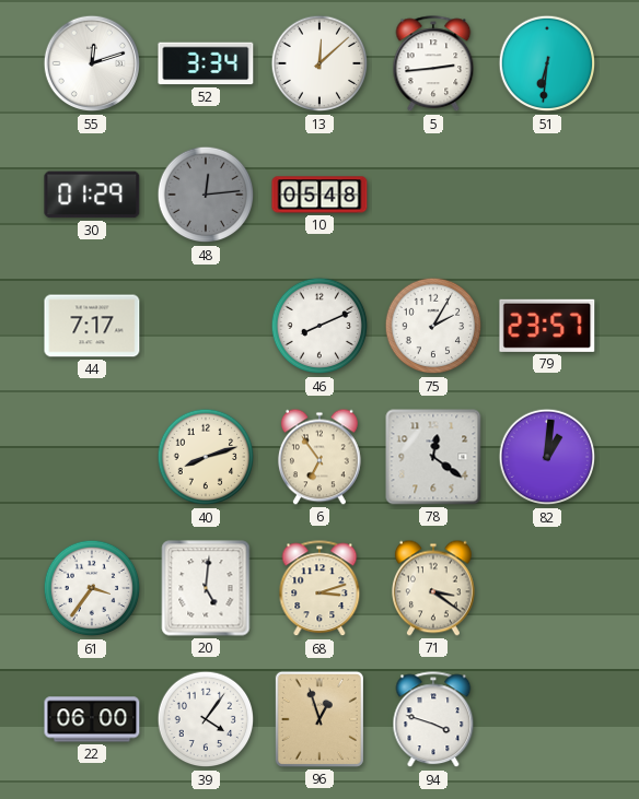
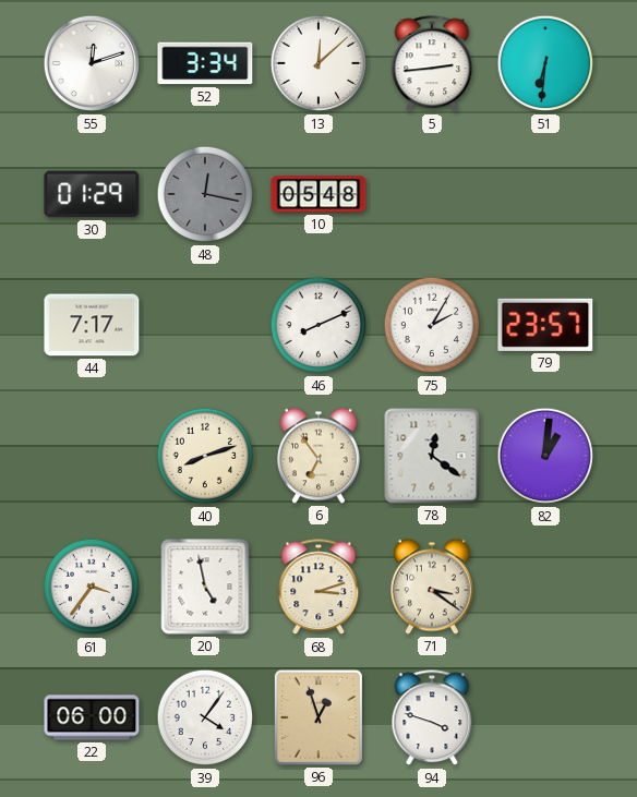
48: 12:14 -> 12:17
20: 5:01 -> 4:58
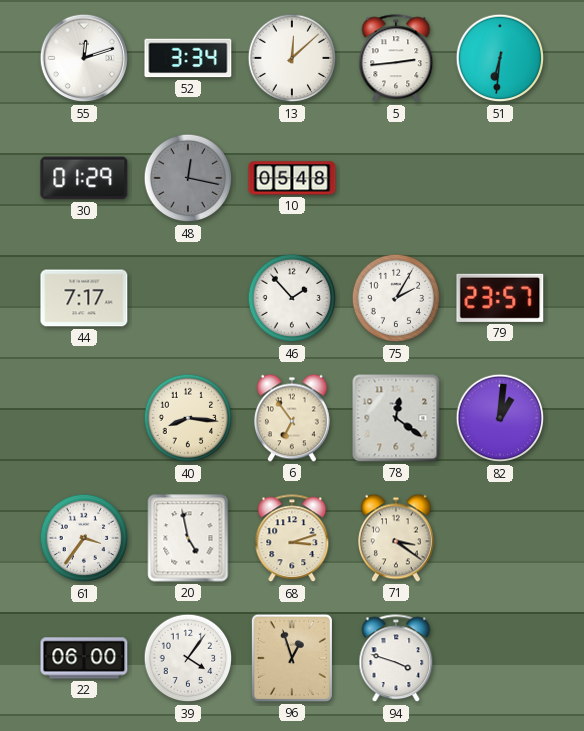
46: 8:11 -> 1:53
40: 8:12 -> 8:16
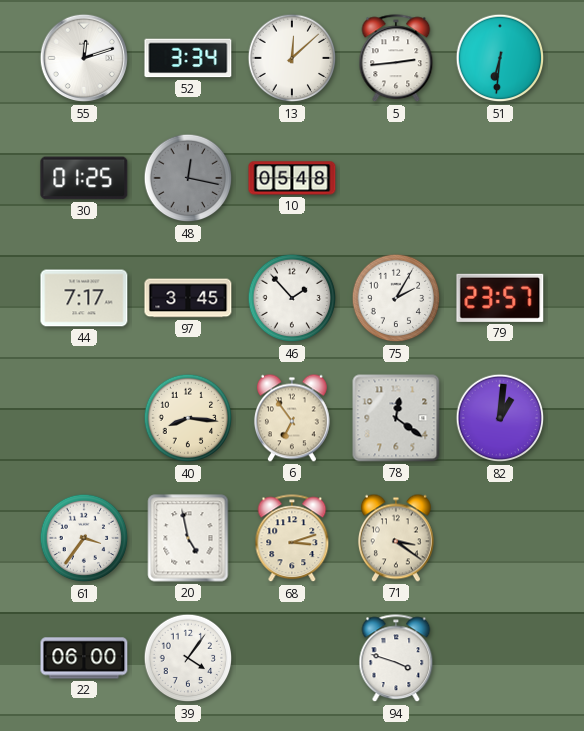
30: 01:29 -> 01:25
97: none -> 3:45
96: 12:57 -> none
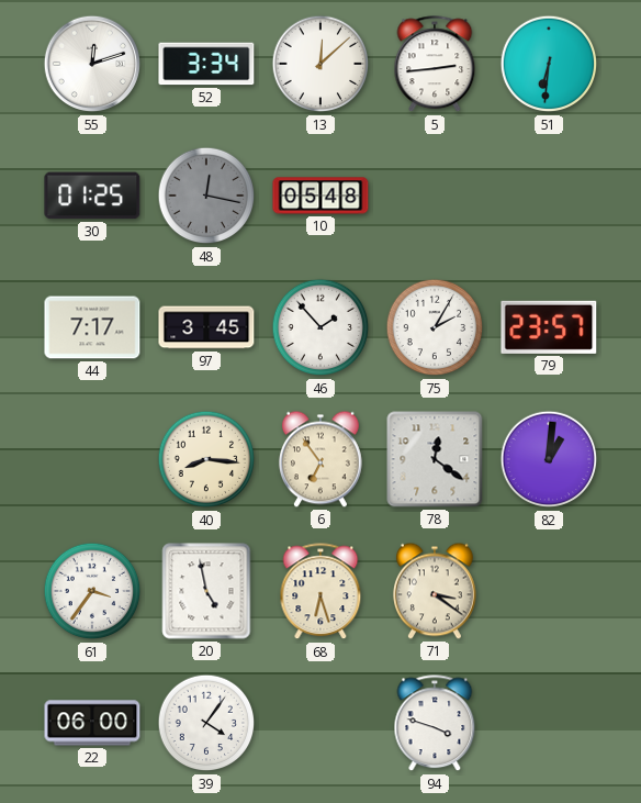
68: 3:12 -> 6:27
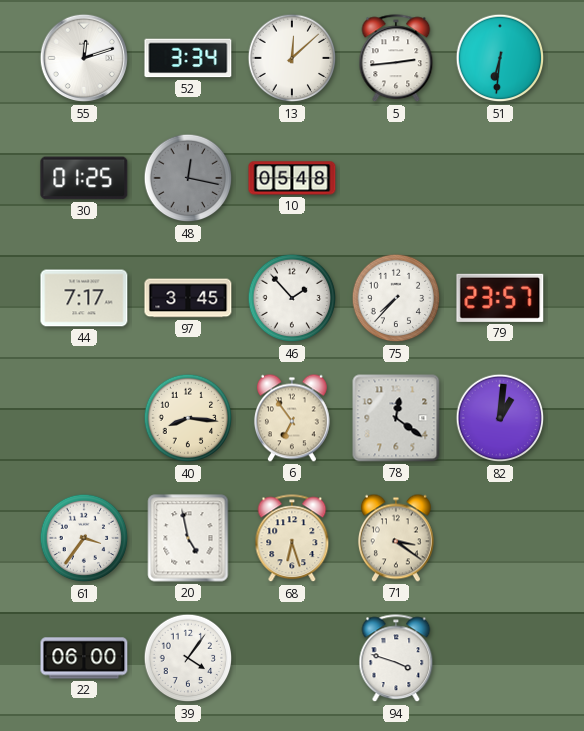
75: 2:05 -> 7:37
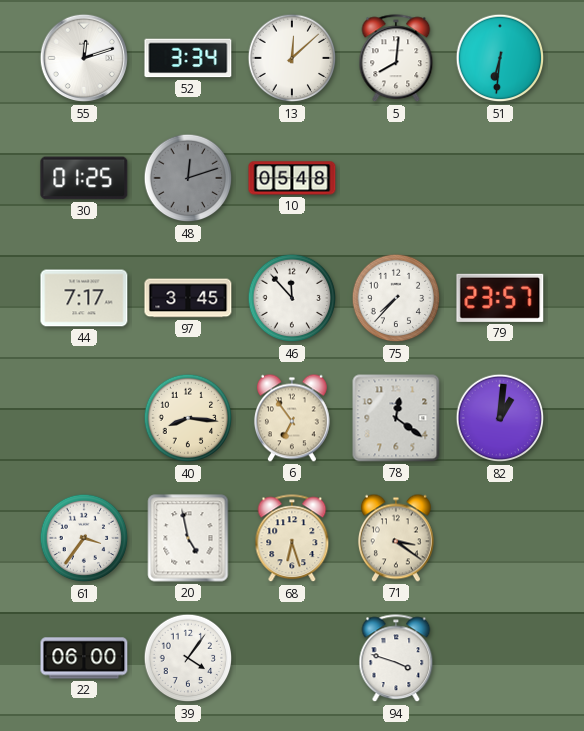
5: 2:44 -> 8:01
48: 12:17 -> 12:12
46: 1:53 -> 11:53
